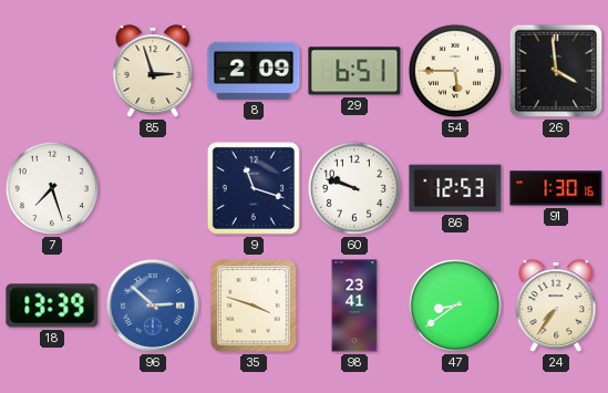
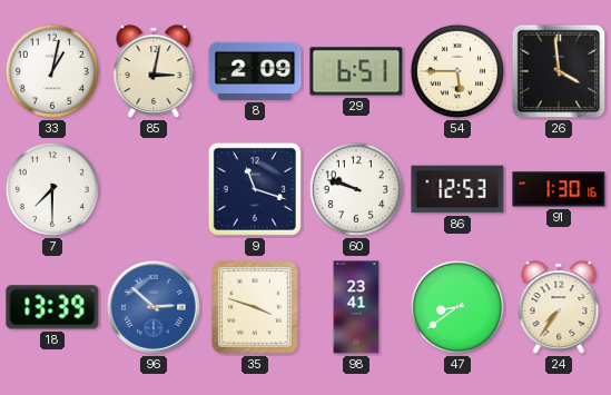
33: none -> 1:02
85: 2:57 -> 3:02
7: 7:27 -> 7:30
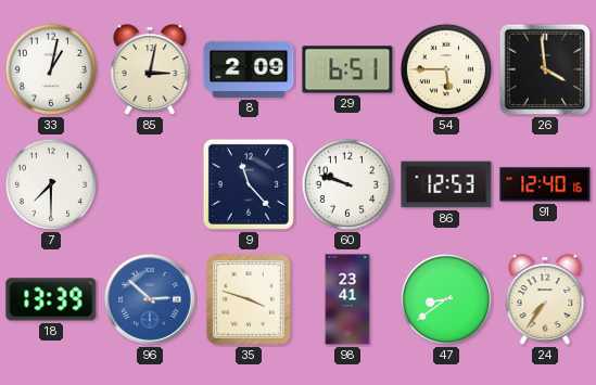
9: 11:18 -> 11:23
91: 1:30 -> 12:40
